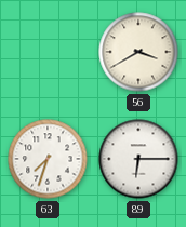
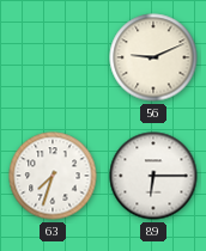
56: 3:40 -> 9:11
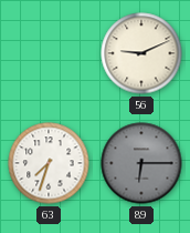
89 dial: white -> grey
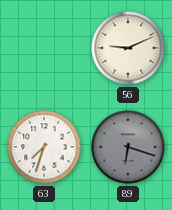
89: 6:15 -> 6:18
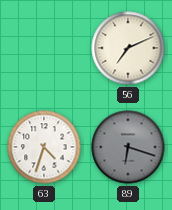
56: 9:11 -> 7:11
63: 7:33 -> 4:33
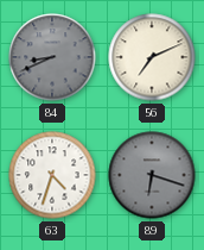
84: none -> 8:41
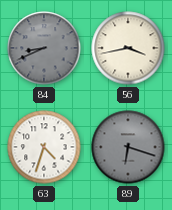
56: 7:11 -> 3:43
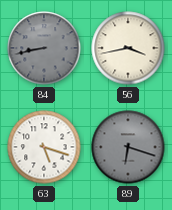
84: 8:41 -> 8:43
63: 4:33 -> 5:18
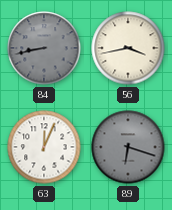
63: 5:18 -> 12:04
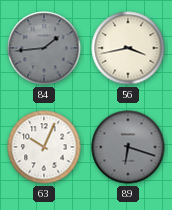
84: 8:43 -> 1:44
63: 12:04 -> 10:04
